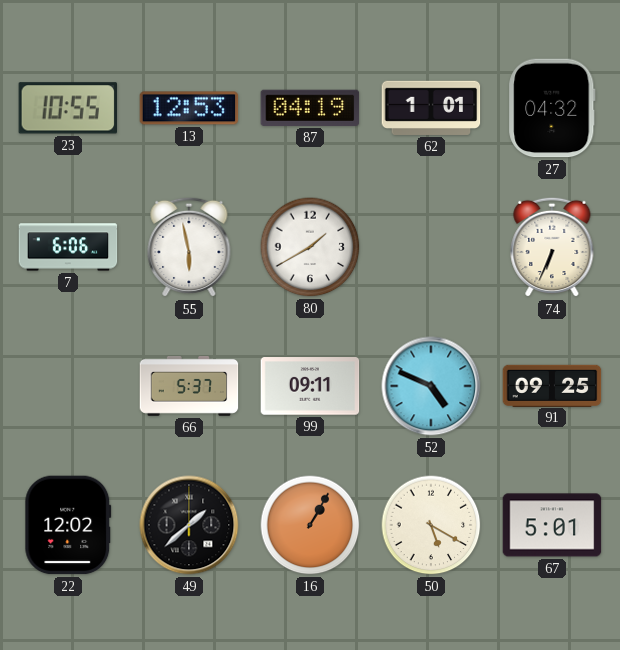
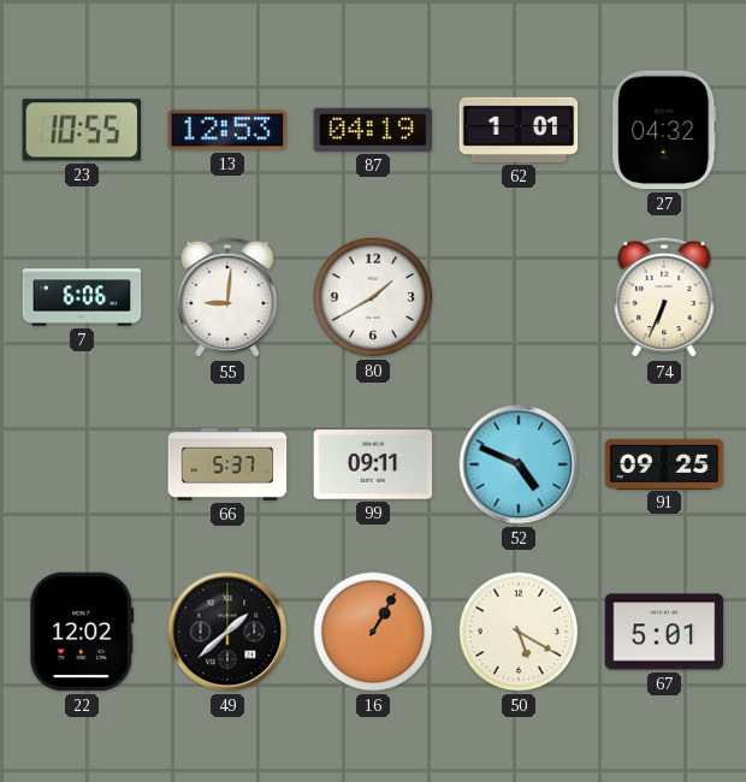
55: 5:58 -> 9:01
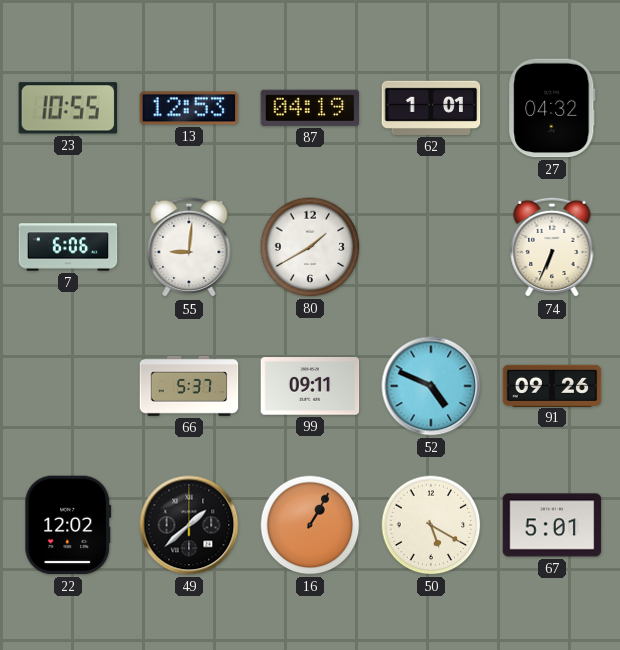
91: 09:25 -> 09:26
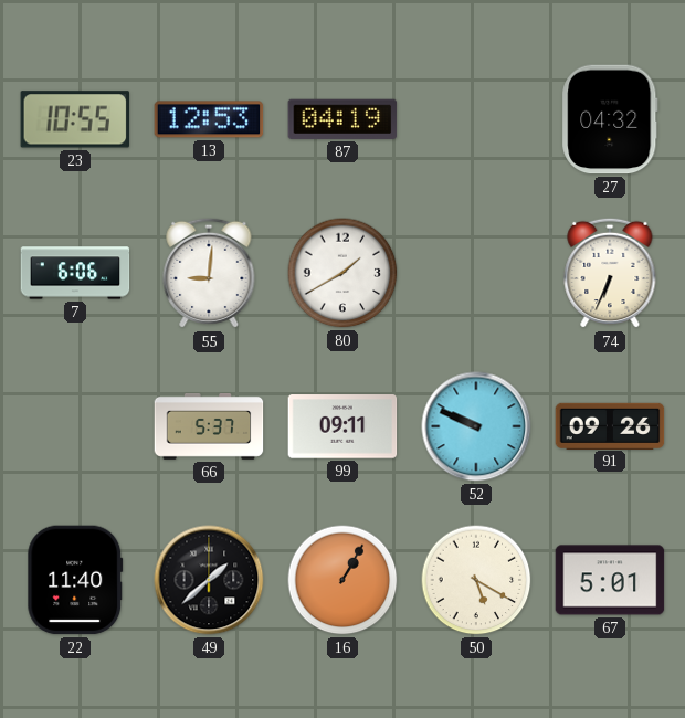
62: 1:01 -> none
52: 4:49 -> 9:49
22: 12:02 -> 11:40
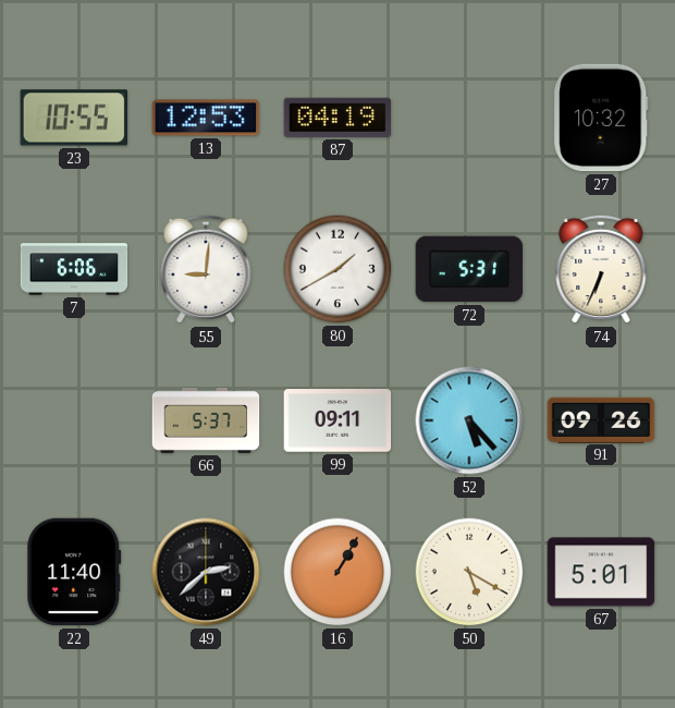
27: 04:32 -> 10:32
72: none -> 5:31
52: 9:49 -> 5:23
49: 1:38 -> 2:38
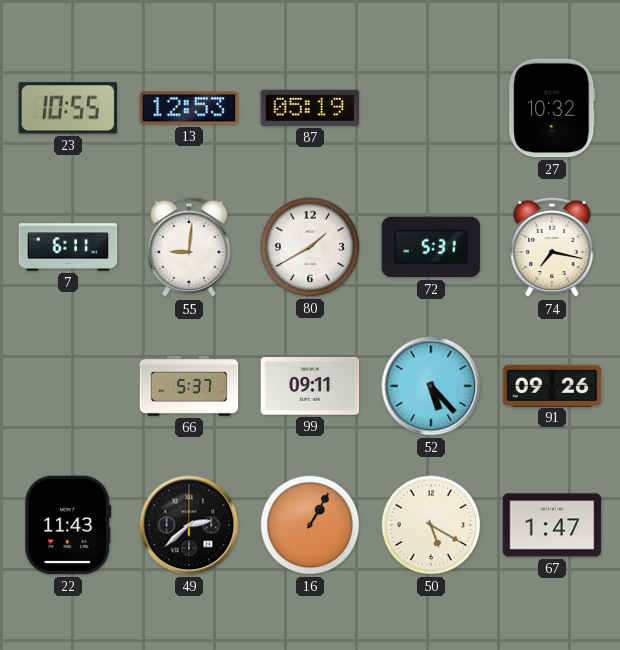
87: 04:19 -> 05:19
7: 6:06 -> 6:11
74: 6:34 -> 7:17
22: 11:40 -> 11:43
67: 5:01 -> 1:47
